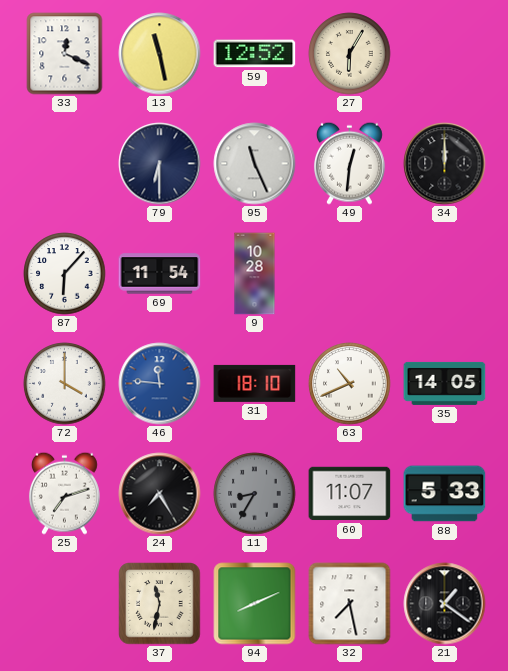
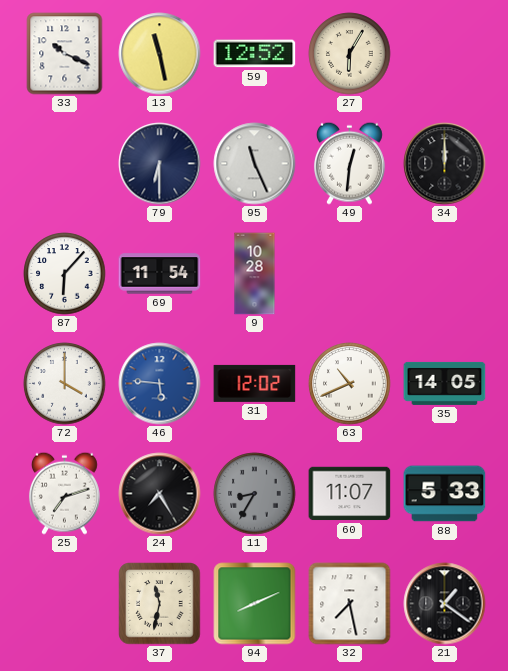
33: 12:19 -> 10:19
46: 11:46 -> 5:46
31: 18:10 -> 12:02
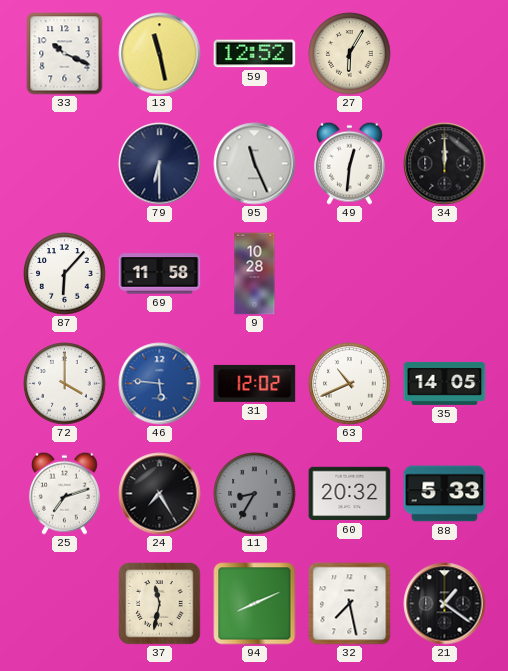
69: 11:54 -> 11:58
60: 11:07 -> 20:32
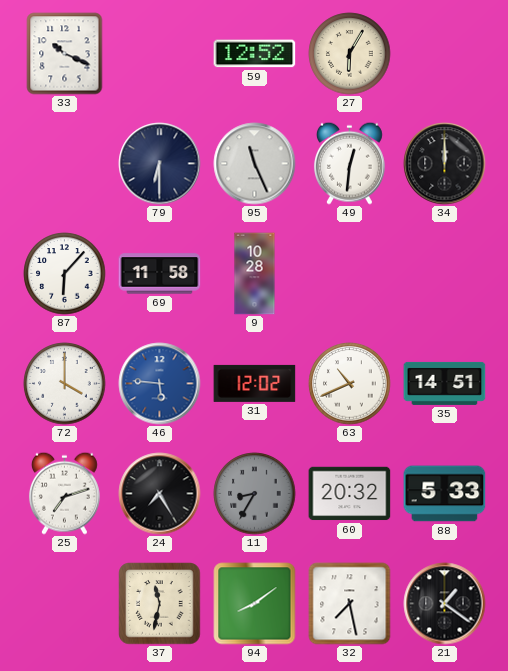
13: 11:28 -> none
35: 14:05 -> 14:51
94: 8:11 -> 8:09
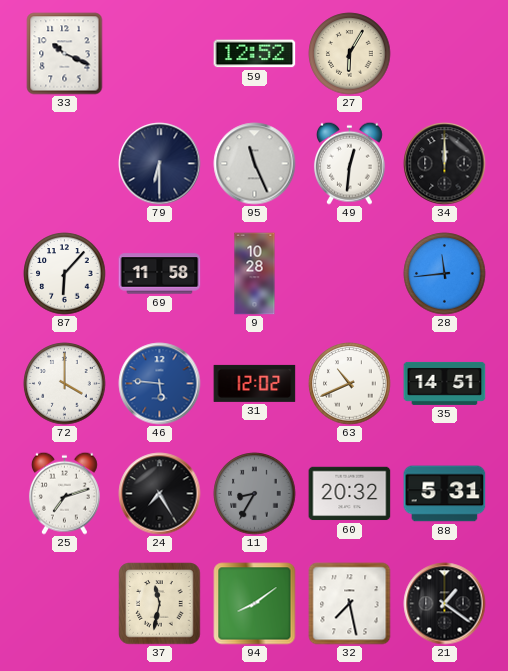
28: none -> 11:44
88: 5:33 -> 5:31
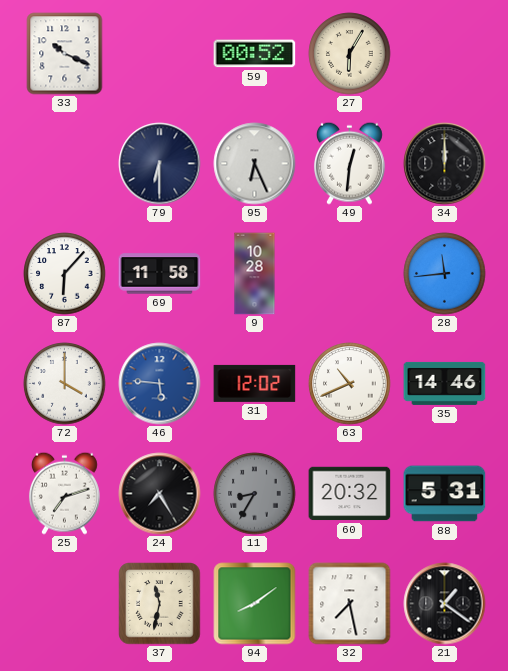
59: 12:52 -> 00:52
95: 11:26 -> 6:26
35: 14:51 -> 14:46
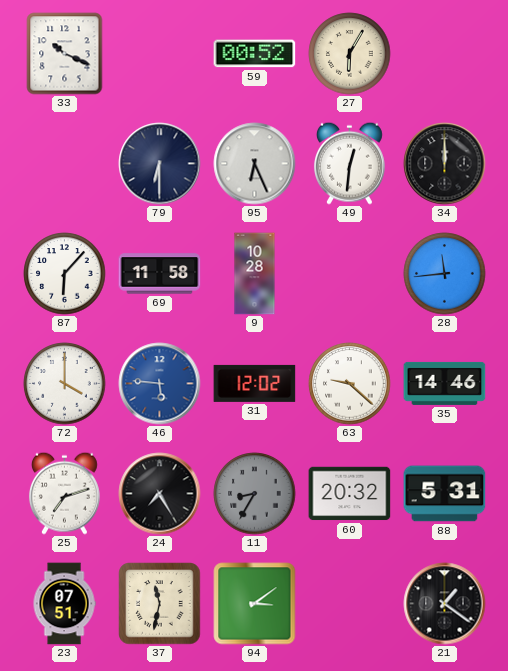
63: 10:41 -> 9:22
23: none -> 07:51
94: 8:09 -> 3:09
32: 7:28 -> none
